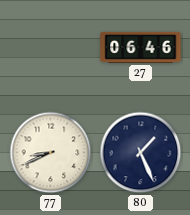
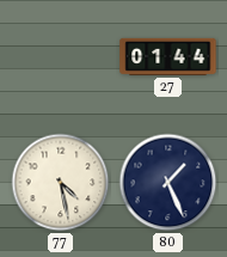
27: 06:46 -> 01:44
77: 8:41 -> 4:28
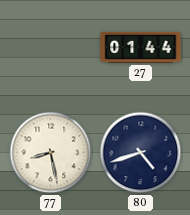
77: 4:28 -> 8:28
80: 1:26 -> 4:42
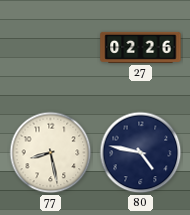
27: 01:44 -> 02:26
80: 4:42 -> 4:47
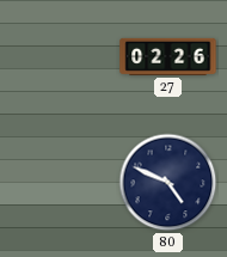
77: 8:28 -> none
80: 4:47 -> 4:49
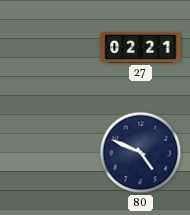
27: 02:26 -> 02:21
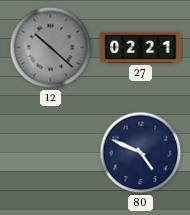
12: none -> 10:22
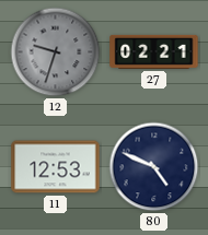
12: 10:22 -> 9:33
11: none -> 12:53
